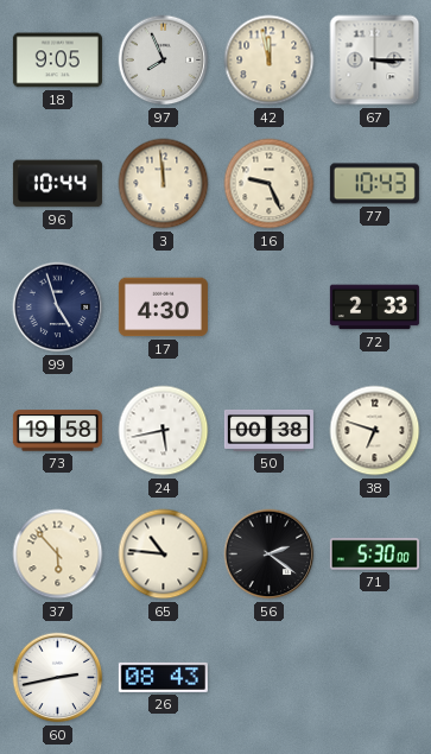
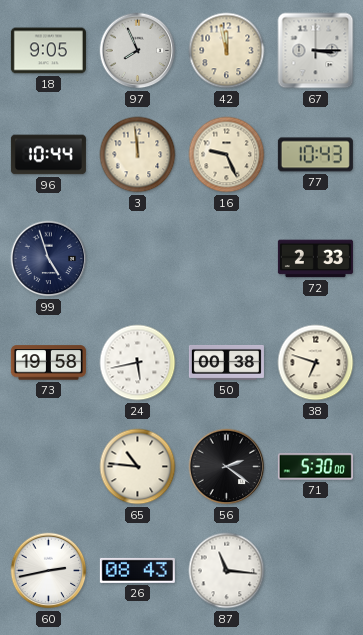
17: 4:30 -> none
37: 5:53 -> none
87: none -> 11:16
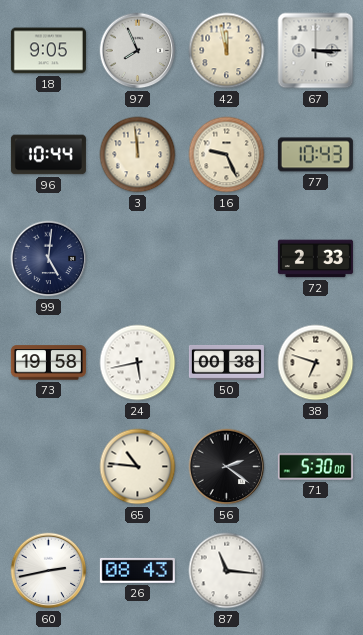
99: 4:57 -> 5:01
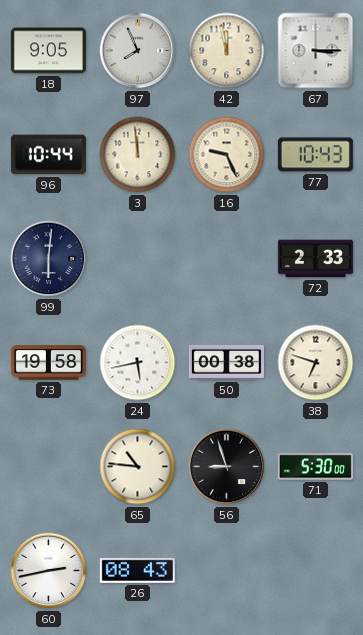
99: 5:01 -> 6:01
56: 2:21 -> 8:57
87: 11:16 -> none
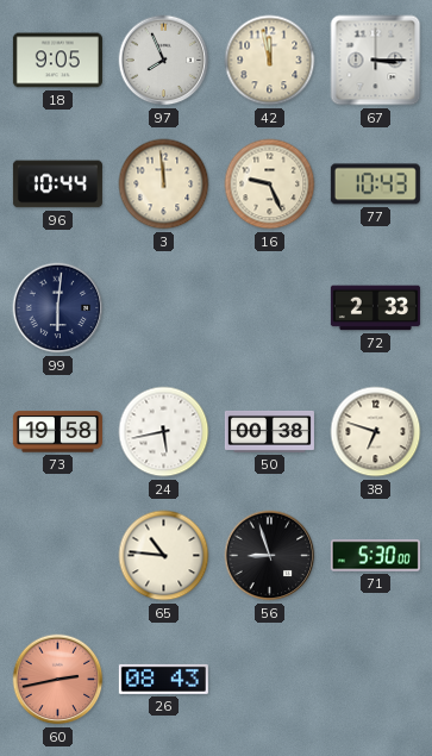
60 dial: white -> salmon
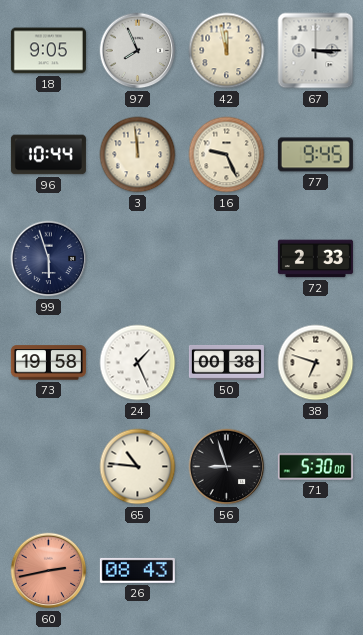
77: 10:43 -> 9:45
99: 6:01 -> 5:57
24: 5:43 -> 1:26
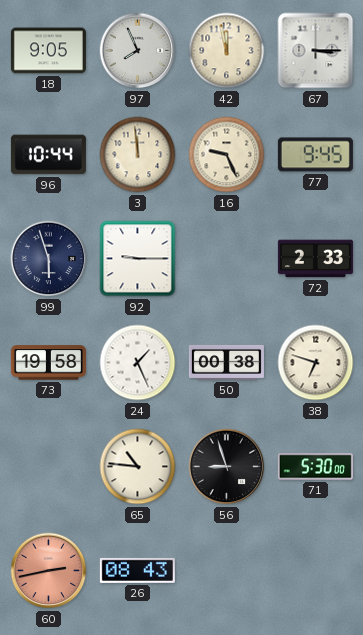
92: none -> 9:15
